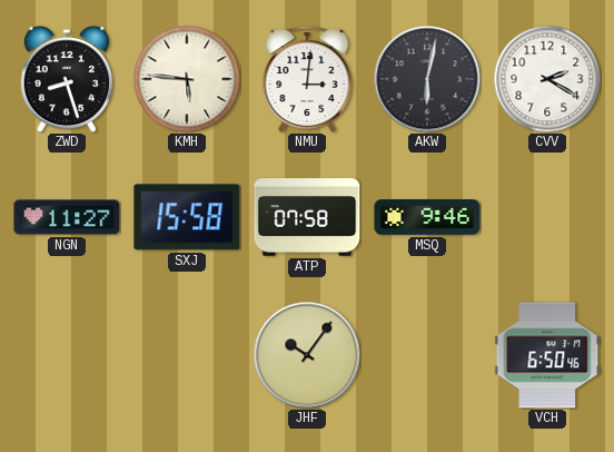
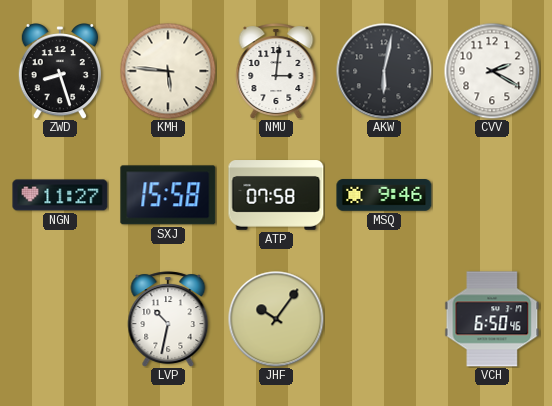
LVP: none -> 10:32
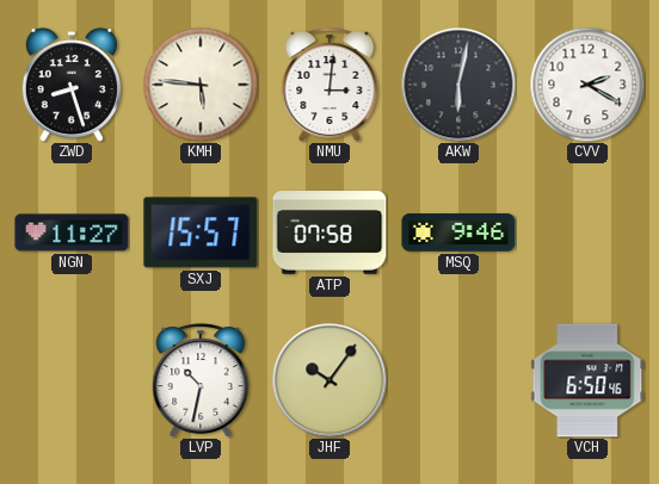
SXJ: 15:58 -> 15:57
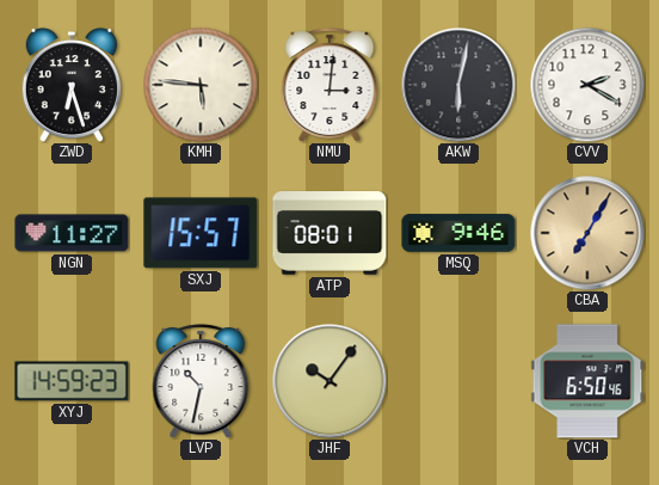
ZWD: 8:27 -> 6:27
ATP: 07:58 -> 08:01
CBA: none -> 7:05
XYJ: none -> 14:59
